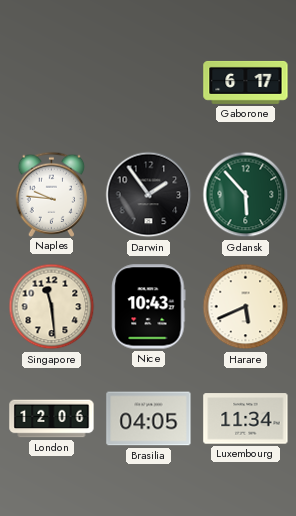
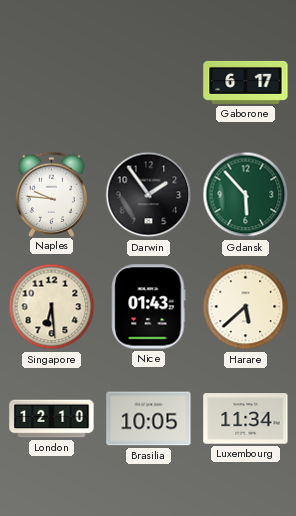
Singapore: 11:29 -> 6:29
Nice: 10:43 -> 01:43
Harare: 5:41 -> 5:38
London: 12:06 -> 12:10
Brasilia: 04:05 -> 10:05
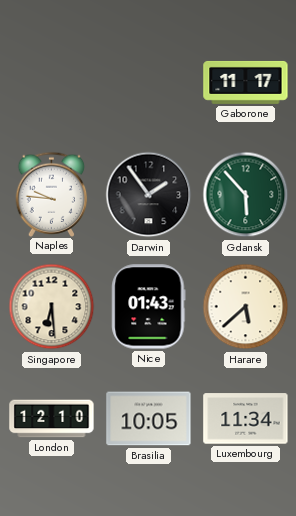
Gaborone: 6:17 -> 11:17
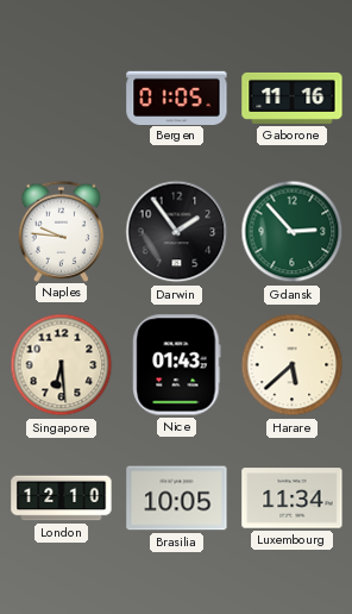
Bergen: none -> 01:05
Gaborone: 11:17 -> 11:16
Gdansk: 5:53 -> 2:53
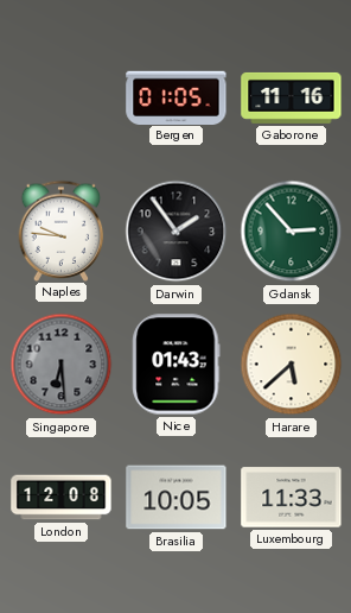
Singapore dial: cream -> grey
London: 12:10 -> 12:08
Luxembourg: 11:34 -> 11:33
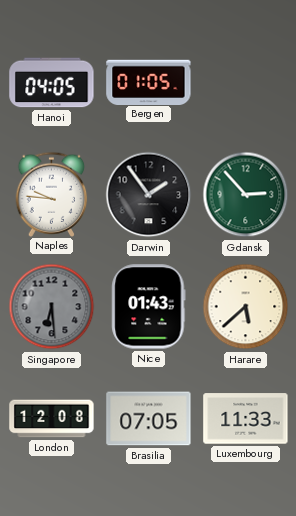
Hanoi: none -> 04:05
Gaborone: 11:16 -> none
Brasilia: 10:05 -> 07:05
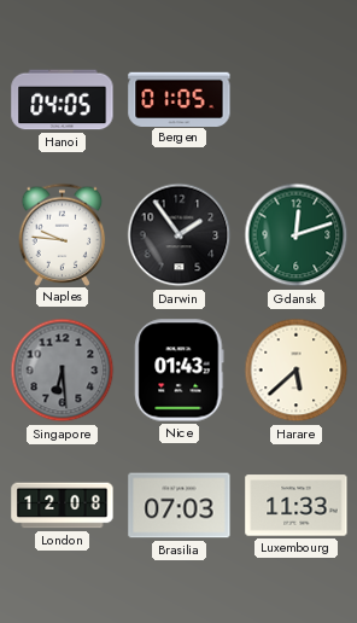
Gdansk: 2:53 -> 12:12
Brasilia: 07:05 -> 07:03
